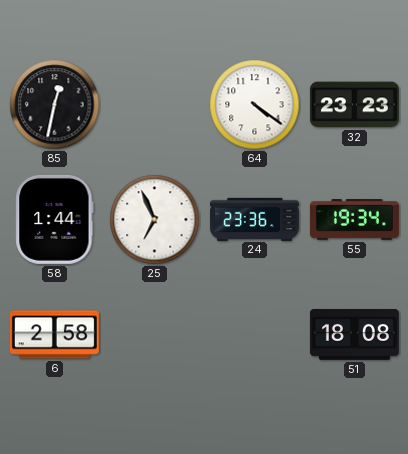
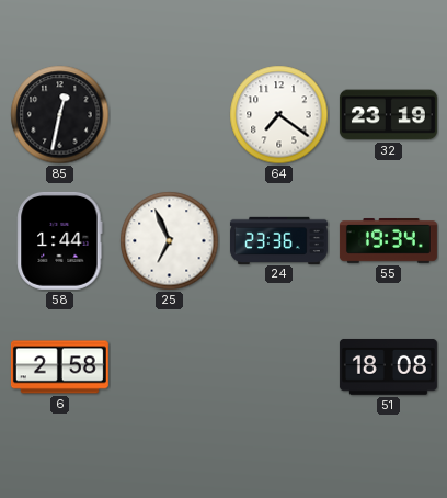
64: 4:21 -> 7:21
32: 23:23 -> 23:19
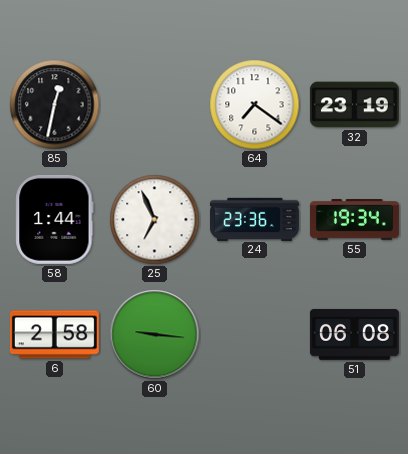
60: none -> 9:16
51: 18:08 -> 06:08
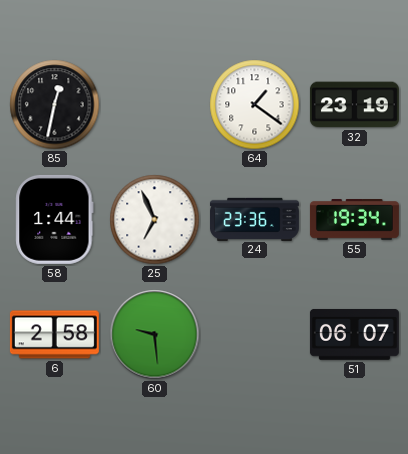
64: 7:21 -> 1:21
60: 9:16 -> 9:29
51: 06:08 -> 06:07
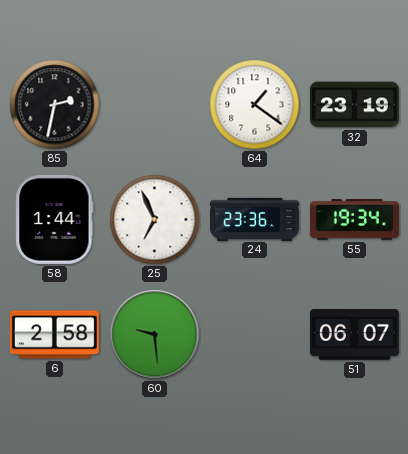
85: 12:32 -> 2:32
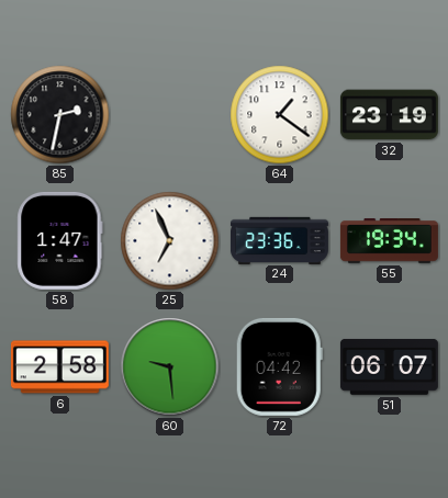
58: 1:44 -> 1:47
72: none -> 04:42
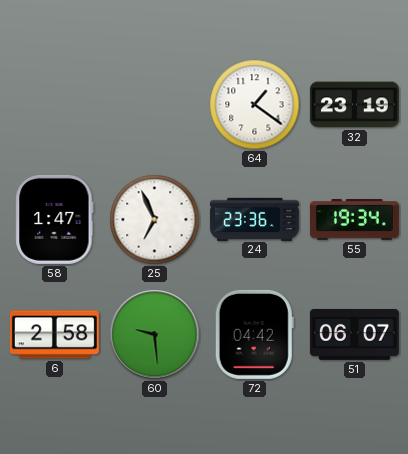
85: 2:32 -> none
